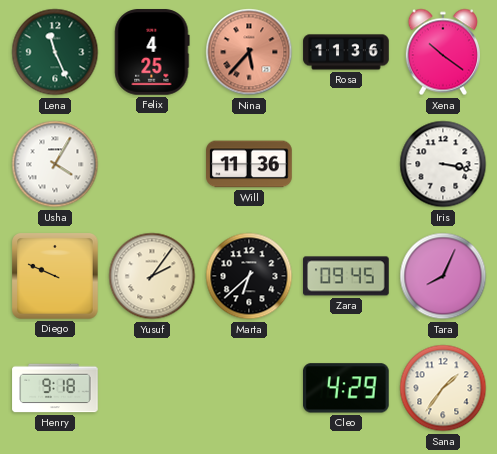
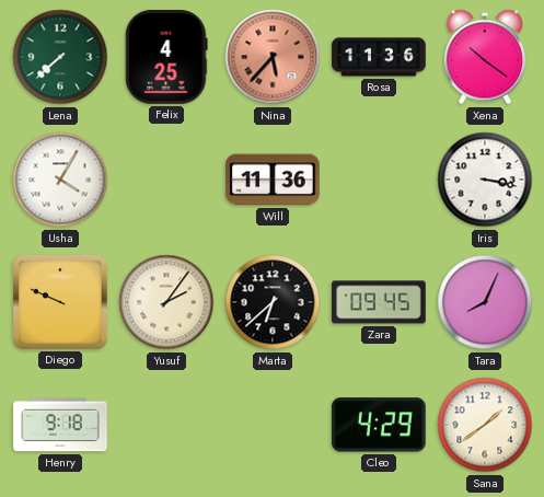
Lena: 11:26 -> 7:38
Sana: 1:36 -> 1:39
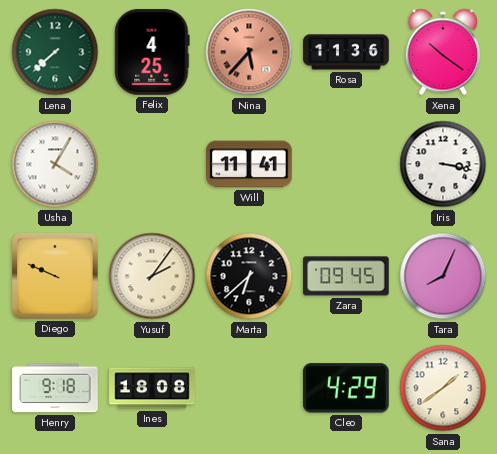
Will: 11:36 -> 11:41
Ines: none -> 18:08
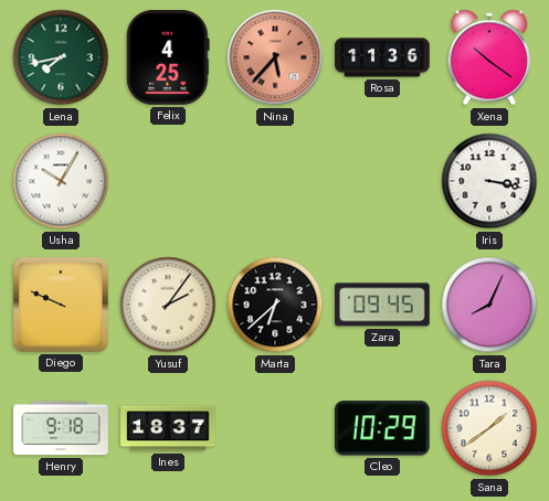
Lena: 7:38 -> 7:43
Usha: 4:05 -> 10:05
Will: 11:41 -> none
Ines: 18:08 -> 18:37
Cleo: 4:29 -> 10:29
